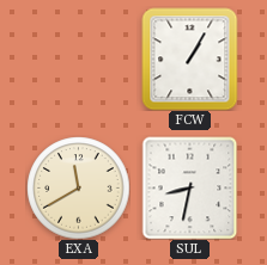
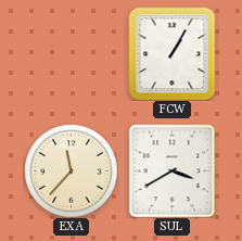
EXA: 11:40 -> 11:37
SUL: 8:32 -> 3:40
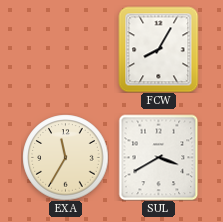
FCW: 1:05 -> 8:05
EXA: 11:37 -> 11:35
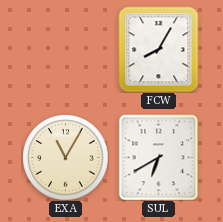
EXA: 11:35 -> 11:05
SUL: 3:40 -> 6:40
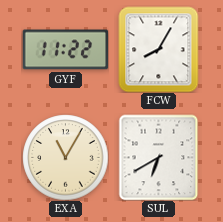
GYF: none -> 11:22
